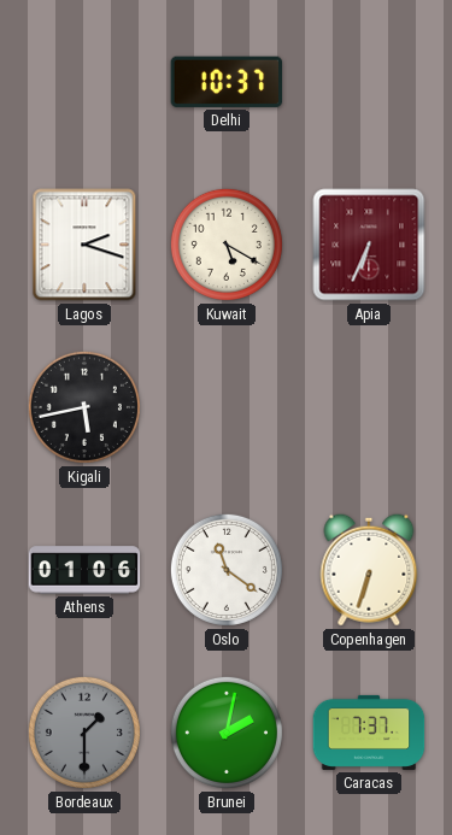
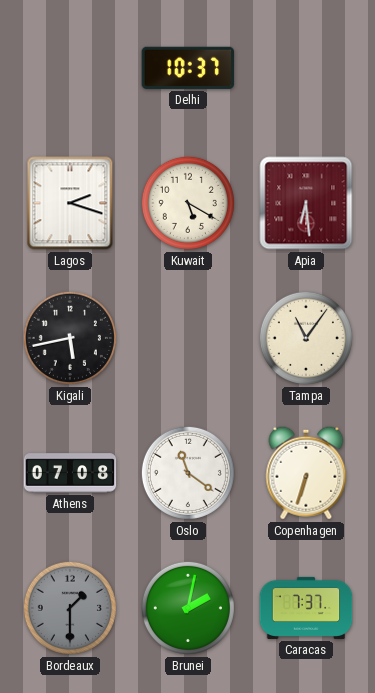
Apia: 6:34 -> 6:29
Tampa: none -> 11:06
Athens: 01:06 -> 07:08
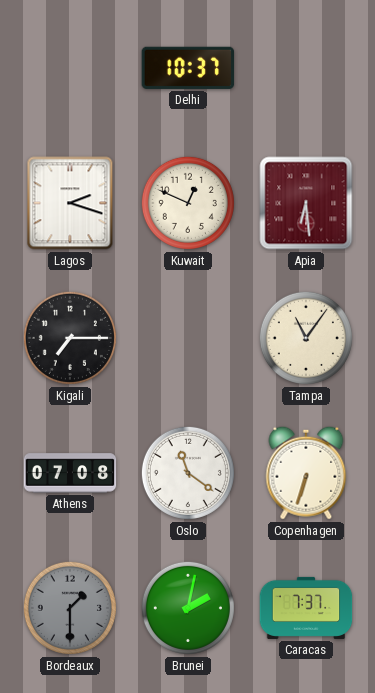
Kuwait: 5:20 -> 12:49
Kigali: 5:43 -> 7:15
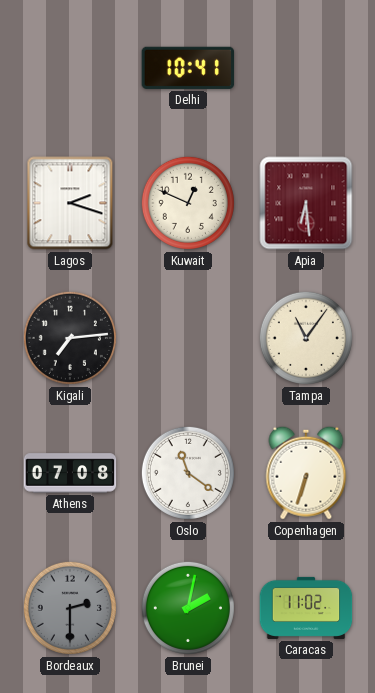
Delhi: 10:37 -> 10:41
Kigali: 7:15 -> 7:14
Bordeaux: 1:30 -> 2:30
Caracas: 7:37 -> 11:02
